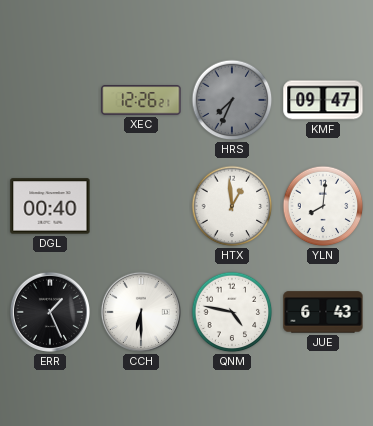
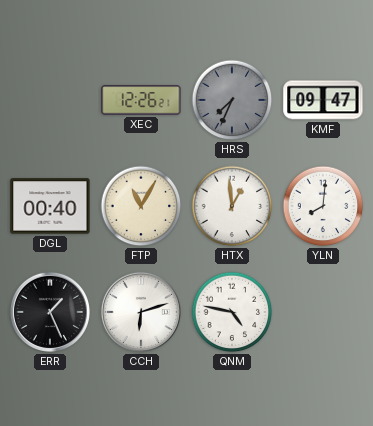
FTP: none -> 11:05
CCH: 6:30 -> 6:12
JUE: 6:43 -> none
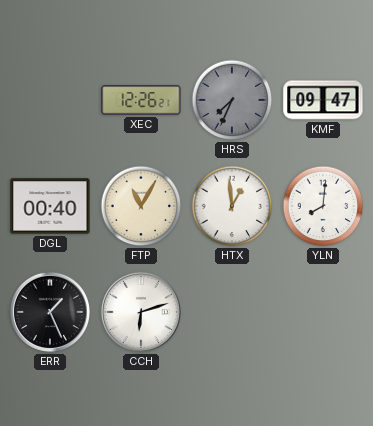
QNM: 4:47 -> none
